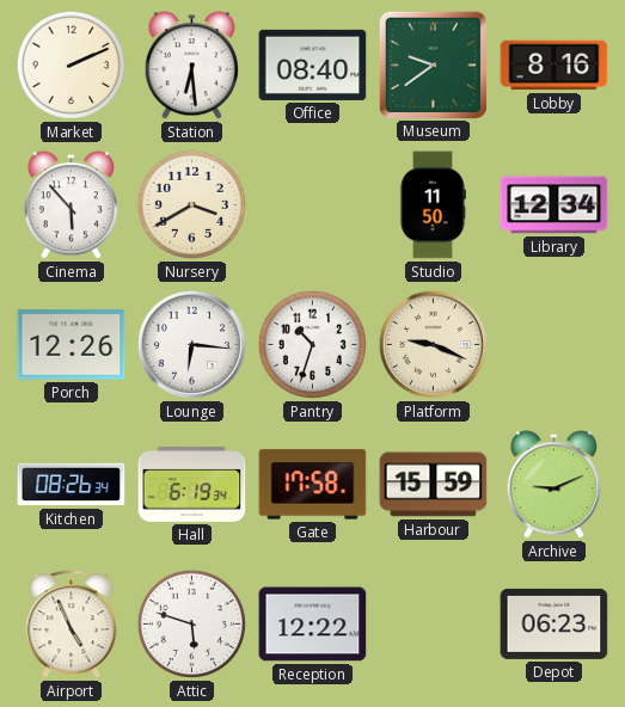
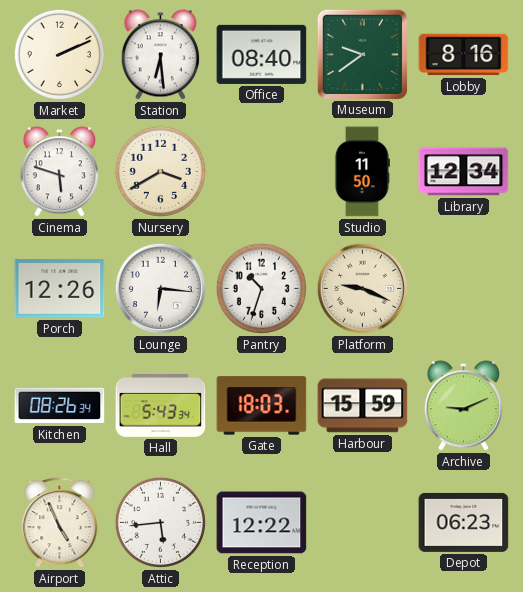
Cinema: 5:53 -> 5:48
Hall: 6:19 -> 5:43
Gate: 17:58 -> 18:03
Attic: 5:48 -> 5:44
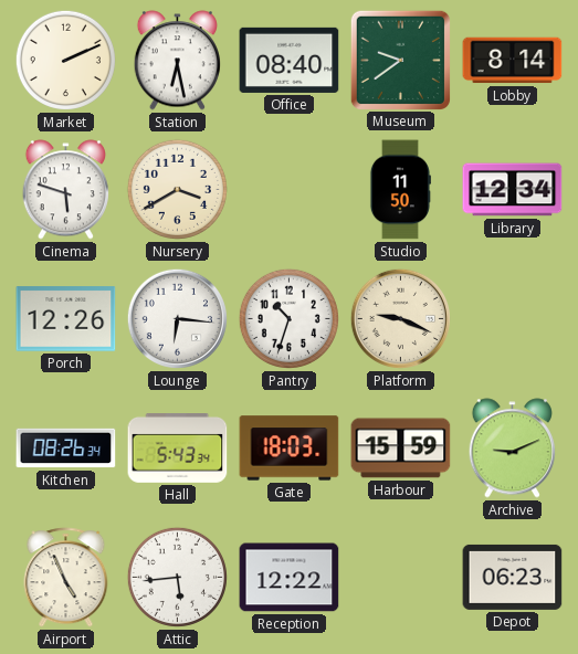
Station: 6:29 -> 6:28
Lobby: 8:16 -> 8:14
